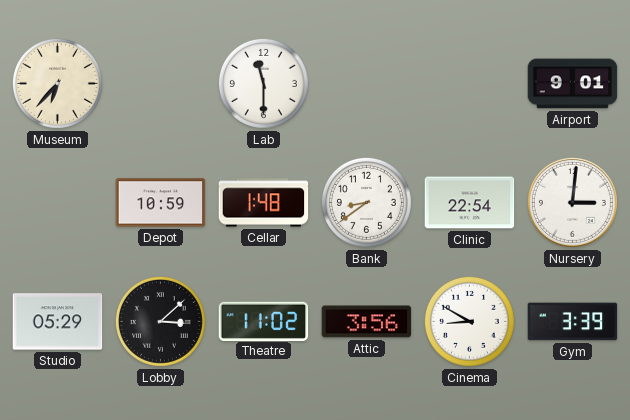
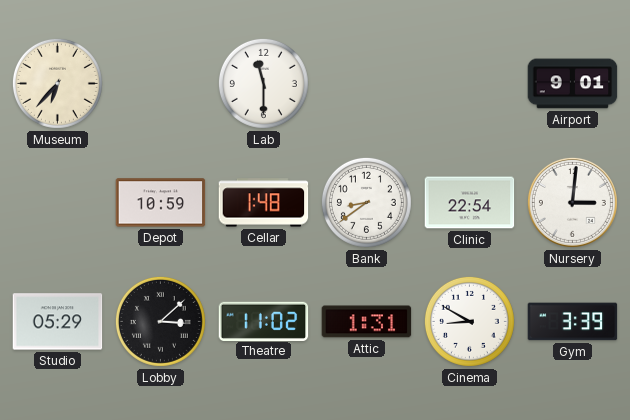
Attic: 3:56 -> 1:31
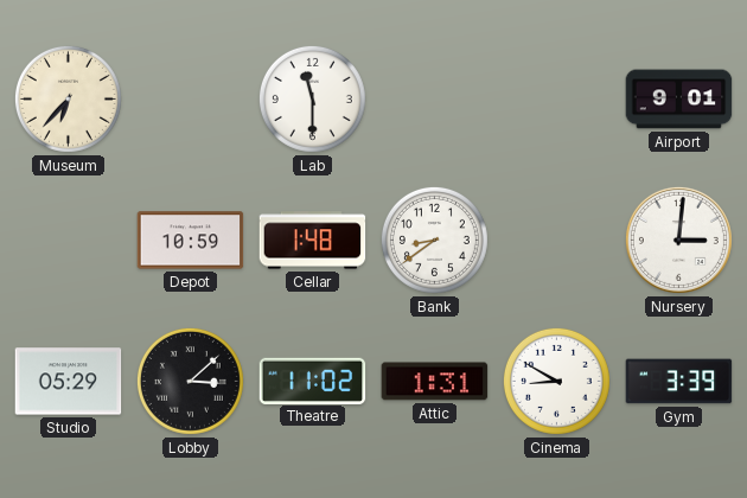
Clinic: 22:54 -> none
